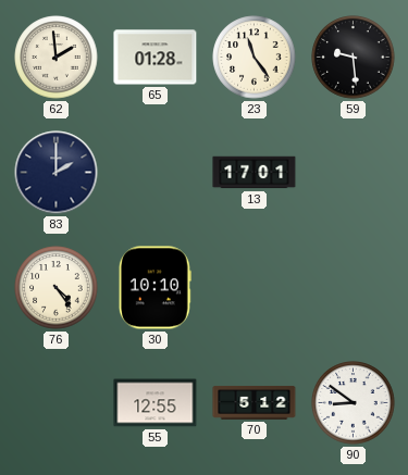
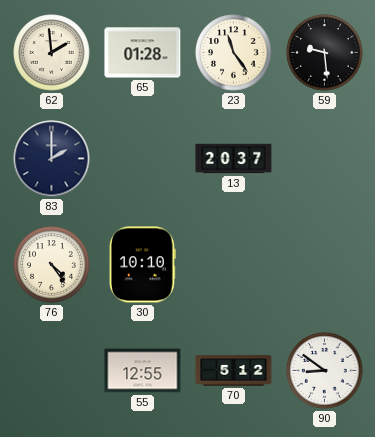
13: 17:01 -> 20:37
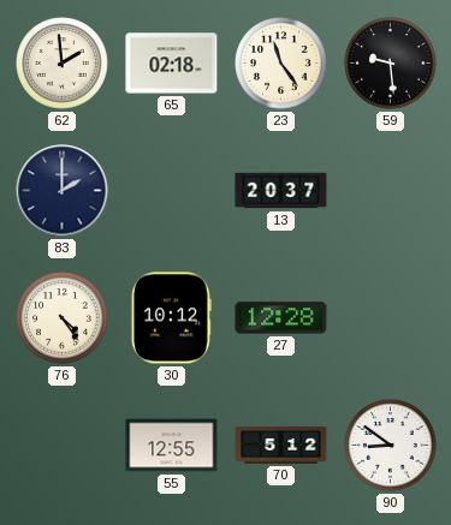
65: 01:28 -> 02:18
30: 10:10 -> 10:12
27: none -> 12:28
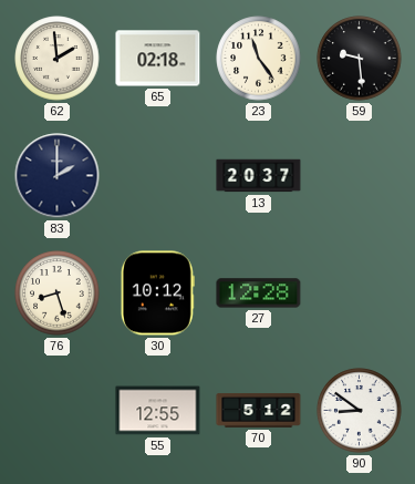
76: 4:24 -> 8:27
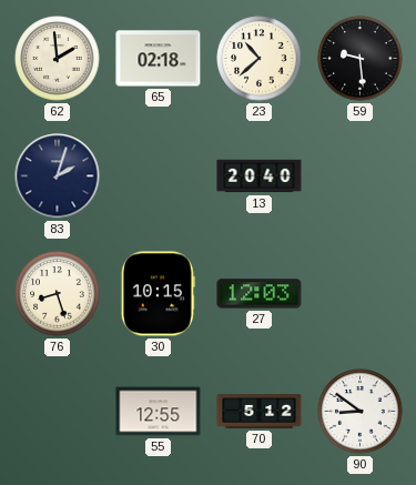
23: 11:24 -> 10:38
83: 2:00 -> 2:03
13: 20:37 -> 20:40
30: 10:12 -> 10:15
27: 12:28 -> 12:03
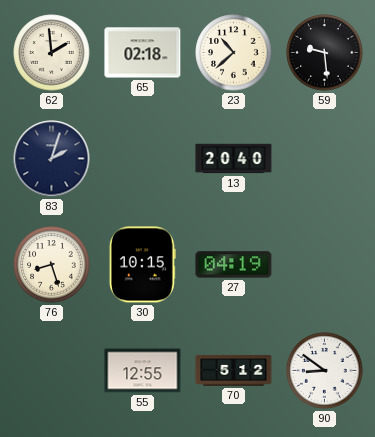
27: 12:03 -> 04:19
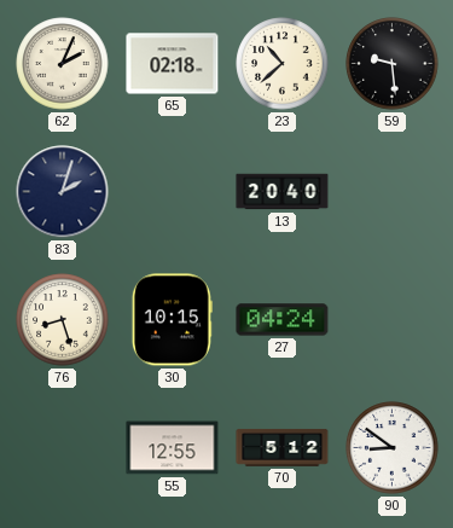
62: 1:59 -> 2:04
27: 04:19 -> 04:24
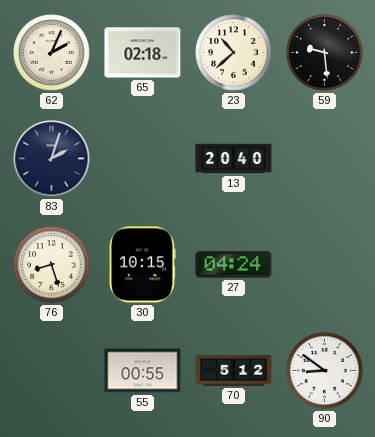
55: 12:55 -> 00:55
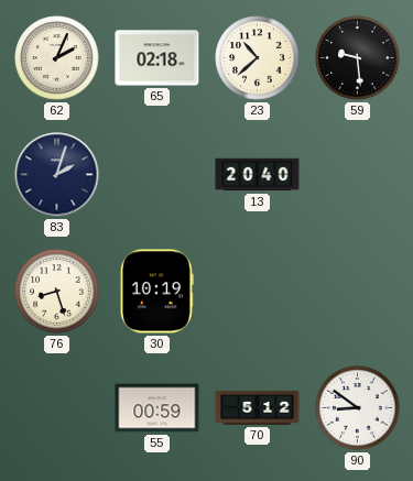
30: 10:15 -> 10:19
27: 04:24 -> none
55: 00:55 -> 00:59
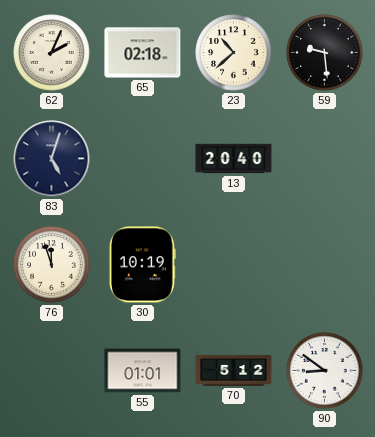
83: 2:03 -> 5:03
76: 8:27 -> 11:57
55: 00:59 -> 01:01
